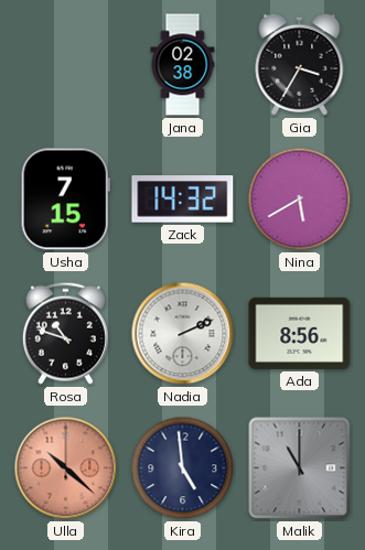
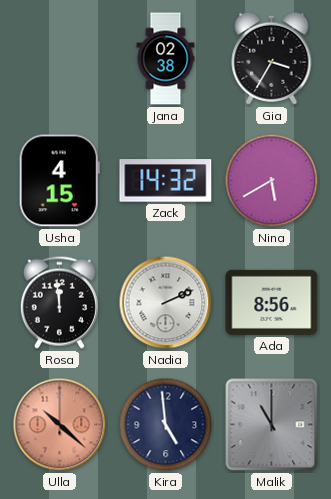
Usha: 7:15 -> 4:15
Rosa: 10:48 -> 11:59
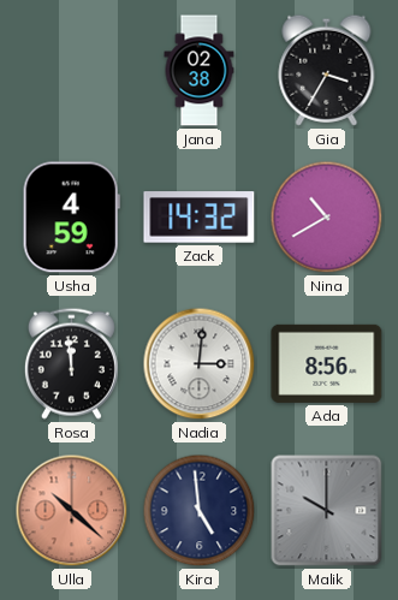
Usha: 4:15 -> 4:59
Nina: 5:40 -> 10:40
Nadia: 2:11 -> 3:01
Malik: 11:00 -> 10:00
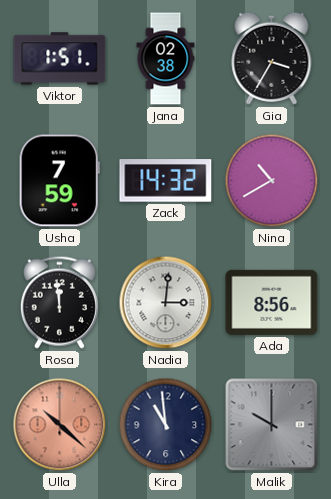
Viktor: none -> 1:51
Usha: 4:59 -> 7:59
Kira: 4:59 -> 10:59
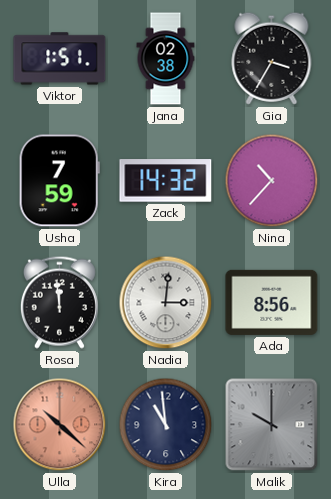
Nina: 10:40 -> 10:37
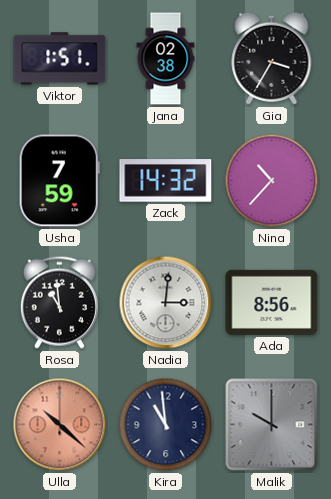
Rosa: 11:59 -> 10:59
